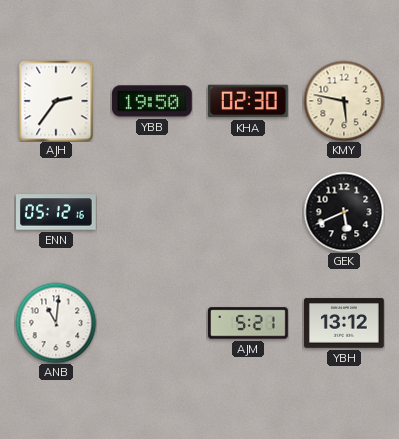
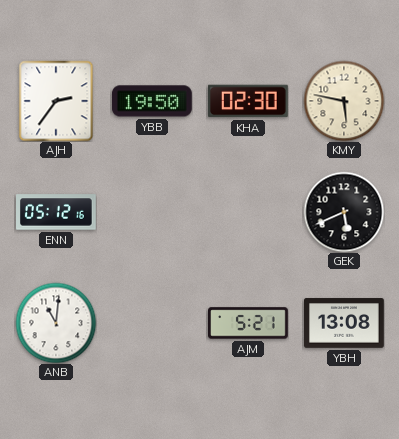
YBH: 13:12 -> 13:08
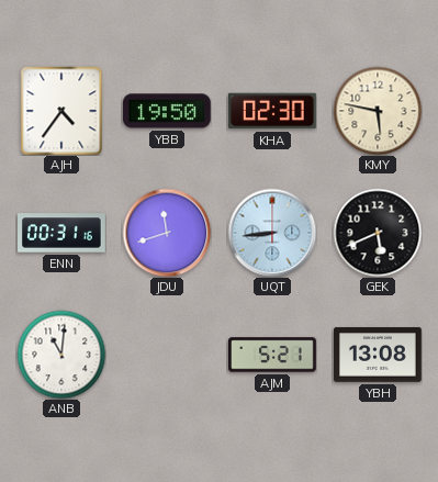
AJH: 2:36 -> 4:36
ENN: 05:12 -> 00:31
JDU: none -> 11:42
UQT: none -> 8:44
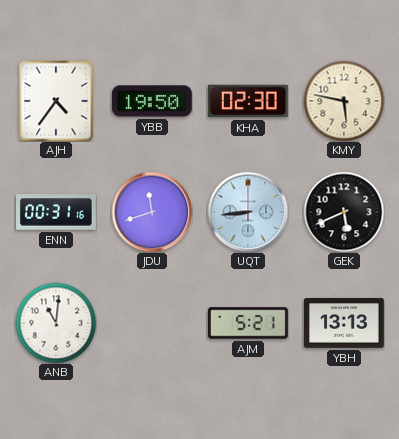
YBH: 13:08 -> 13:13
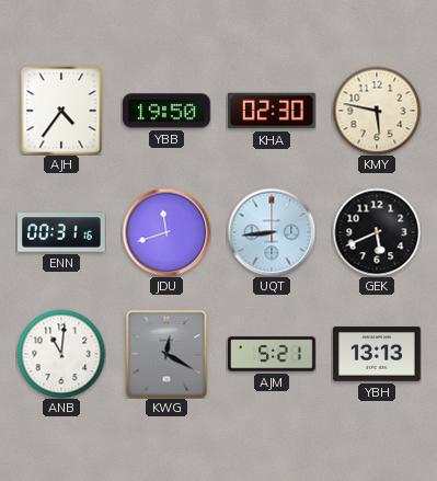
KWG: none -> 12:20
